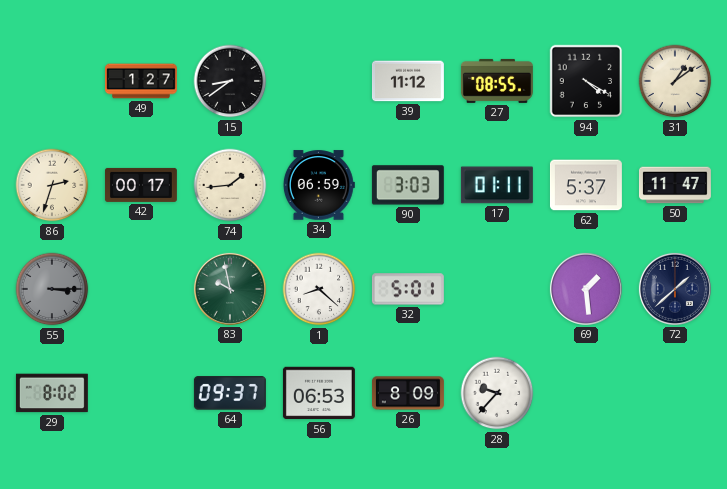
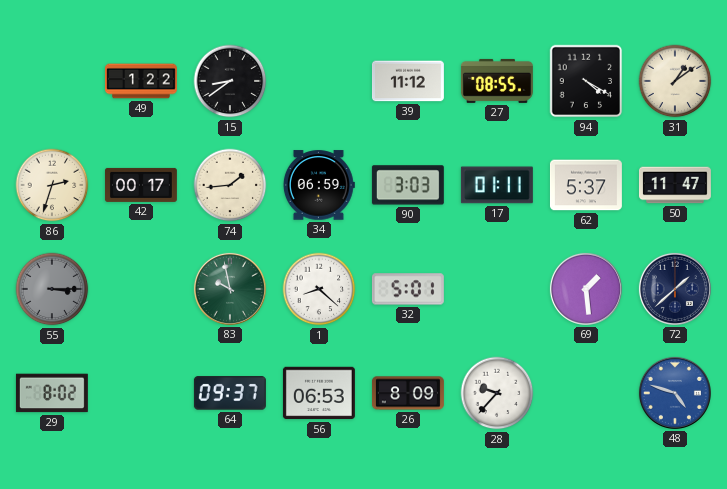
49: 1:27 -> 1:22
48: none -> 4:48
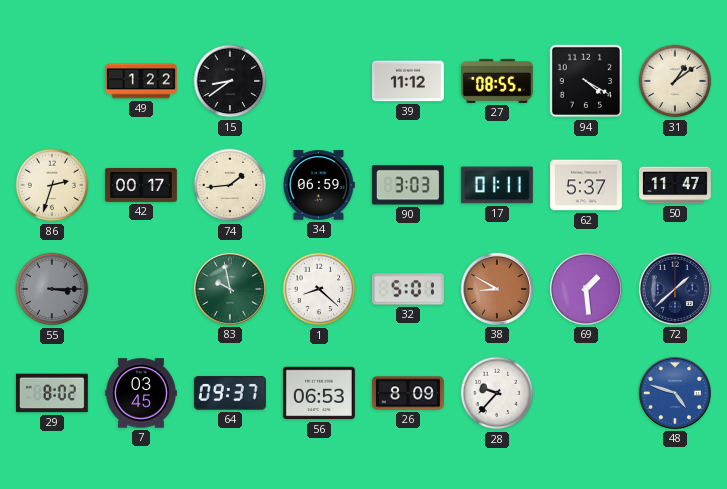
38: none -> 8:50
7: none -> 03:45
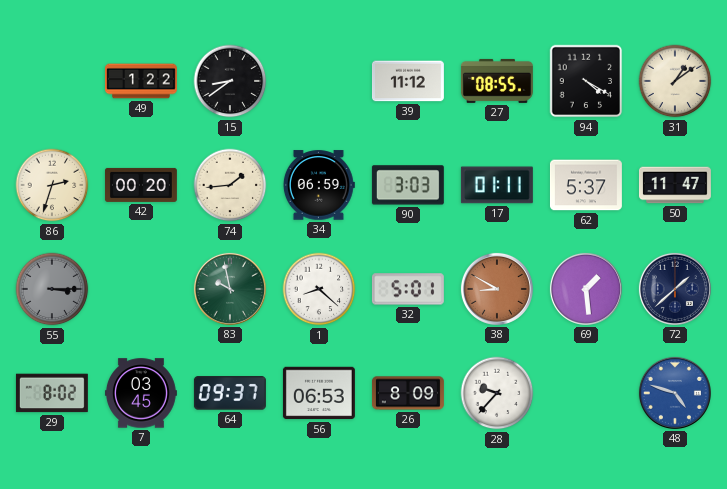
42: 00:17 -> 00:20
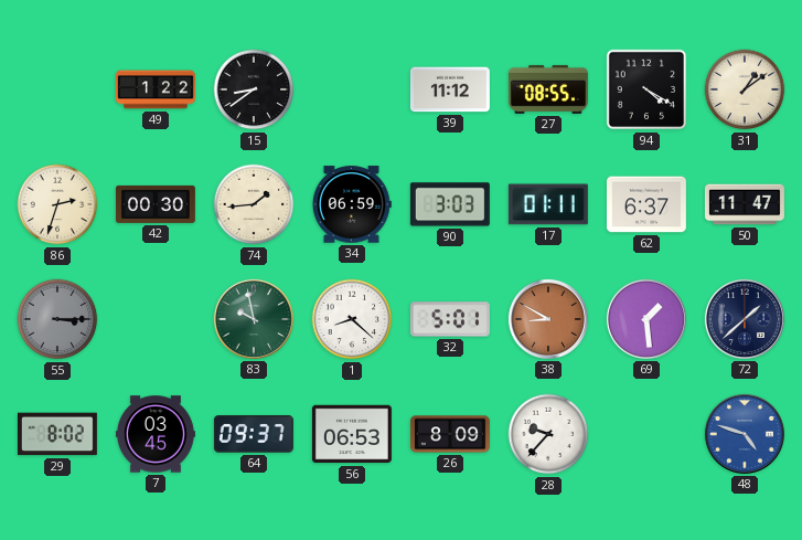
42: 00:20 -> 00:30
62: 5:37 -> 6:37
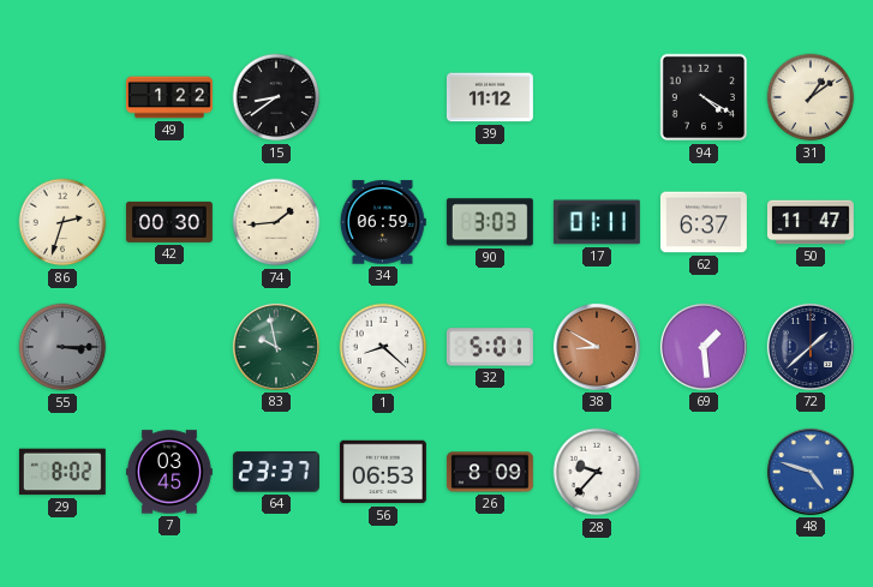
27: 08:55 -> none
64: 09:37 -> 23:37
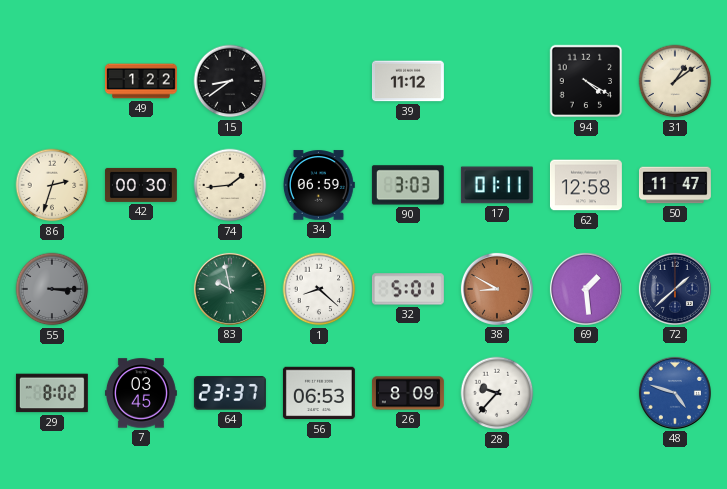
62: 6:37 -> 12:58
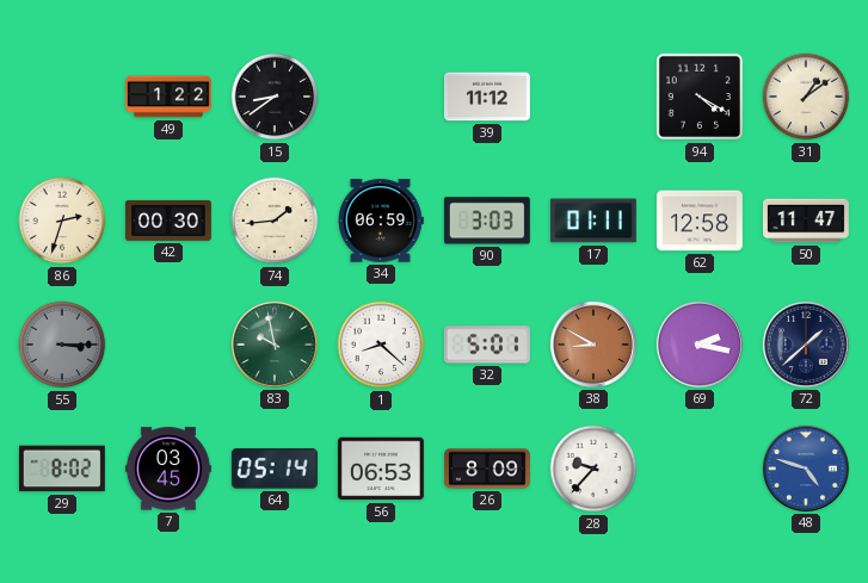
69: 1:29 -> 2:17
64: 23:37 -> 05:14
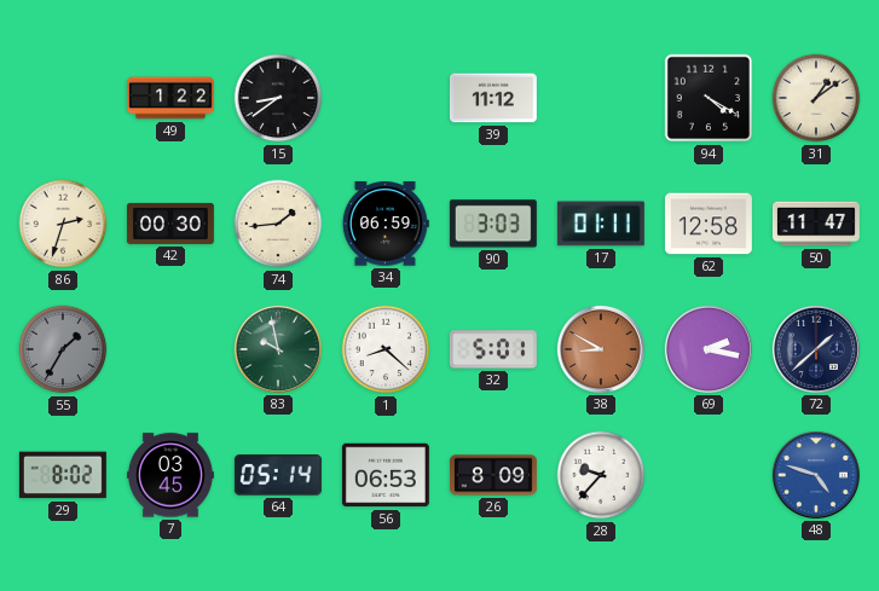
55: 3:15 -> 1:35
